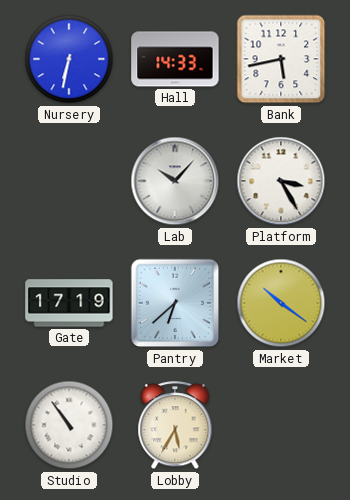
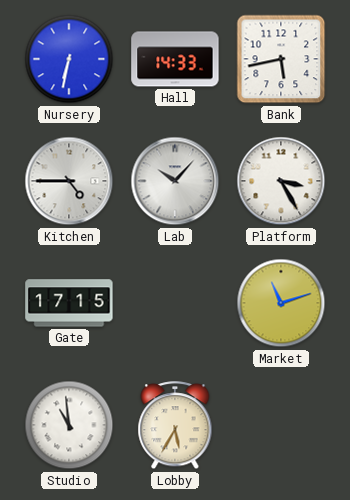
Kitchen: none -> 4:45
Gate: 17:19 -> 17:15
Pantry: 6:38 -> none
Market: 10:21 -> 11:12
Studio: 10:54 -> 10:59
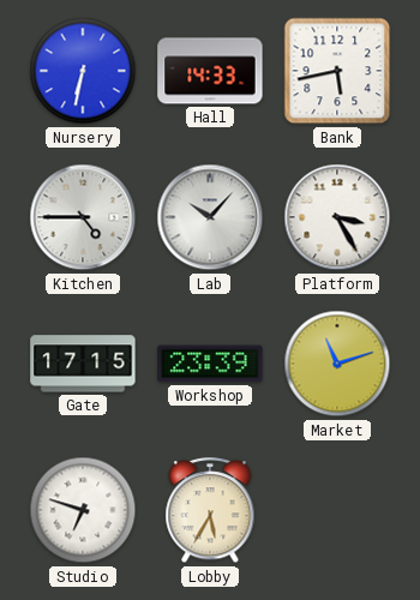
Workshop: none -> 23:39
Studio: 10:59 -> 6:48
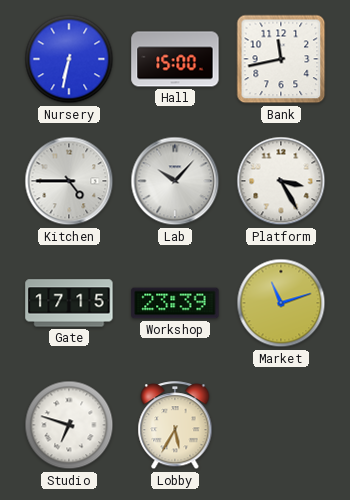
Hall: 14:33 -> 15:00
Bank: 5:43 -> 11:43
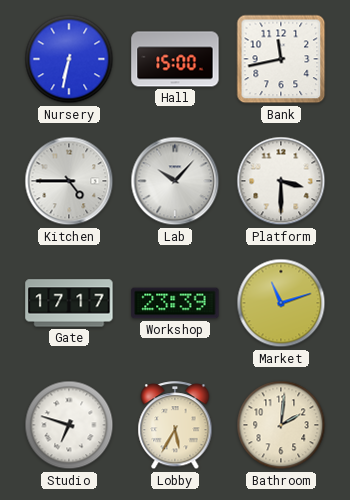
Platform: 3:25 -> 3:30
Gate: 17:15 -> 17:17
Bathroom: none -> 2:01
